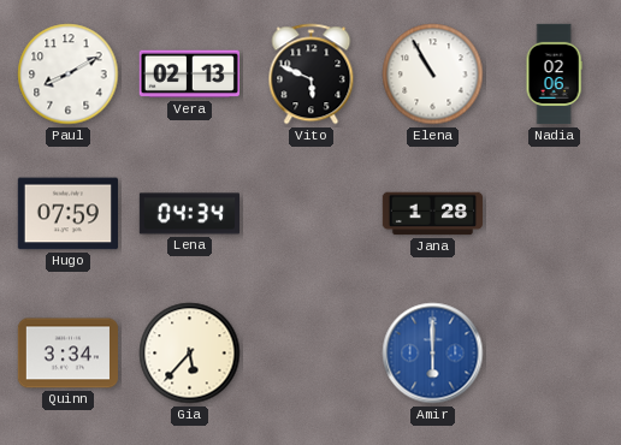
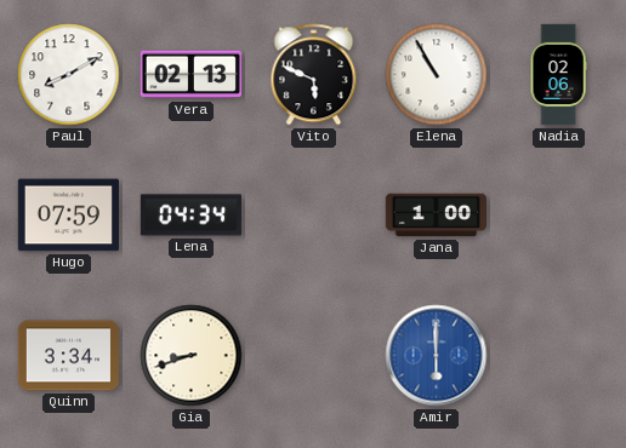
Jana: 1:28 -> 1:00
Gia: 5:37 -> 8:42
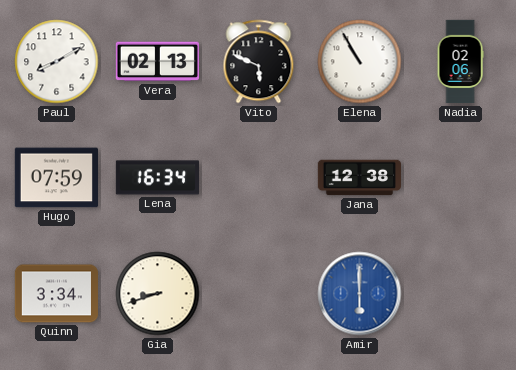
Lena: 04:34 -> 16:34
Jana: 1:00 -> 12:38
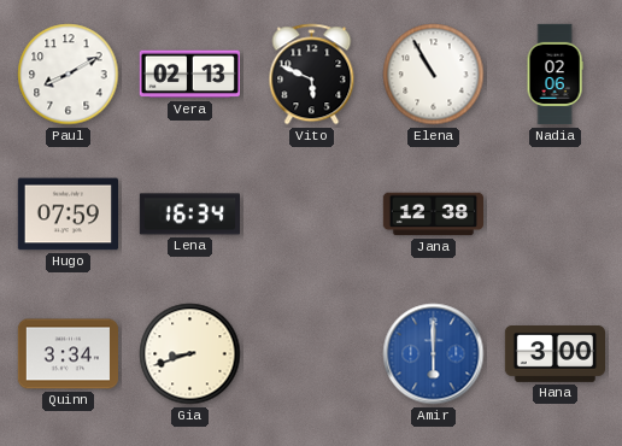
Hana: none -> 3:00
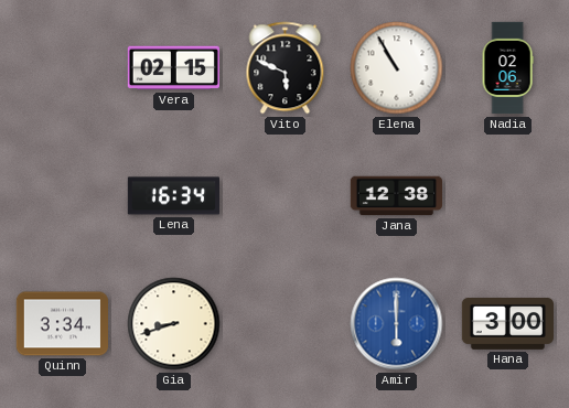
Paul: 8:10 -> none
Vera: 02:13 -> 02:15
Hugo: 07:59 -> none
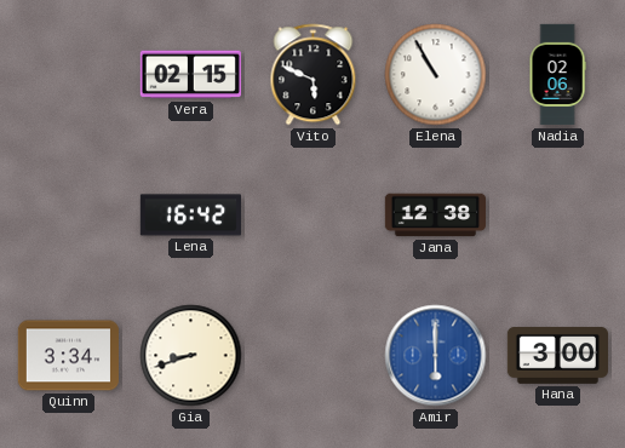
Lena: 16:34 -> 16:42
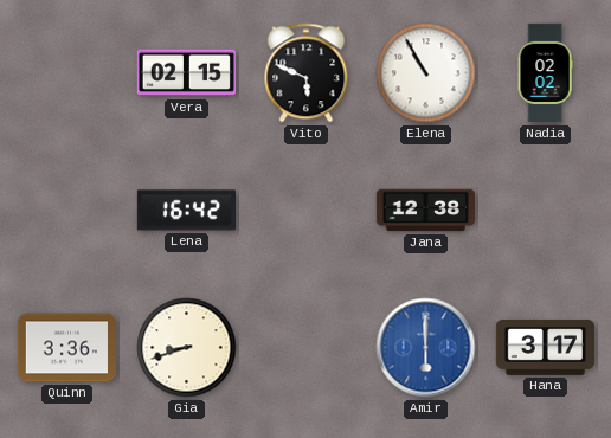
Nadia: 02:06 -> 02:02
Quinn: 3:34 -> 3:36
Hana: 3:00 -> 3:17
